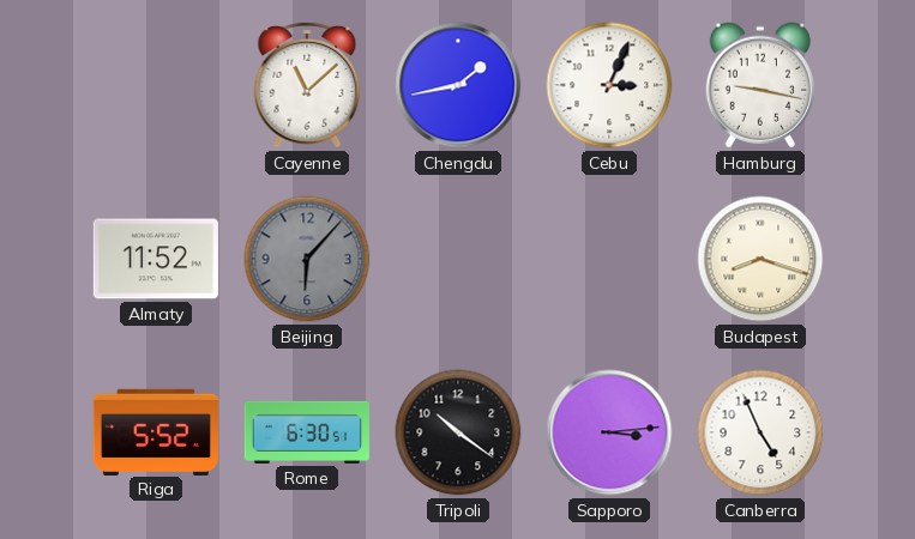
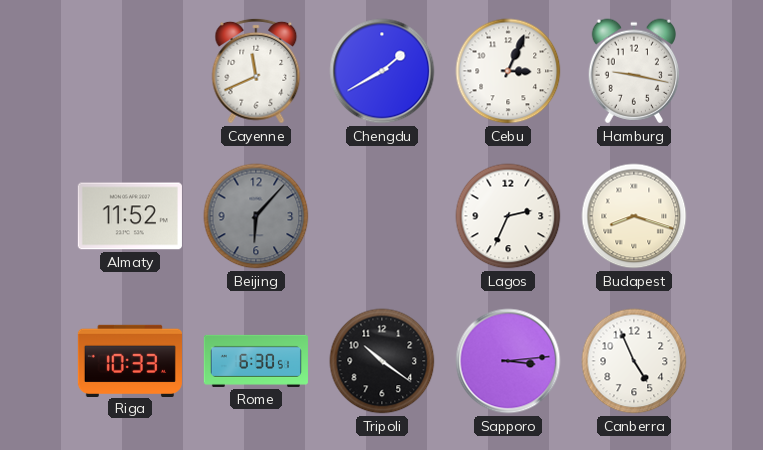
Cayenne: 11:08 -> 11:41
Chengdu: 1:43 -> 1:40
Lagos: none -> 2:34
Riga: 5:52 -> 10:33
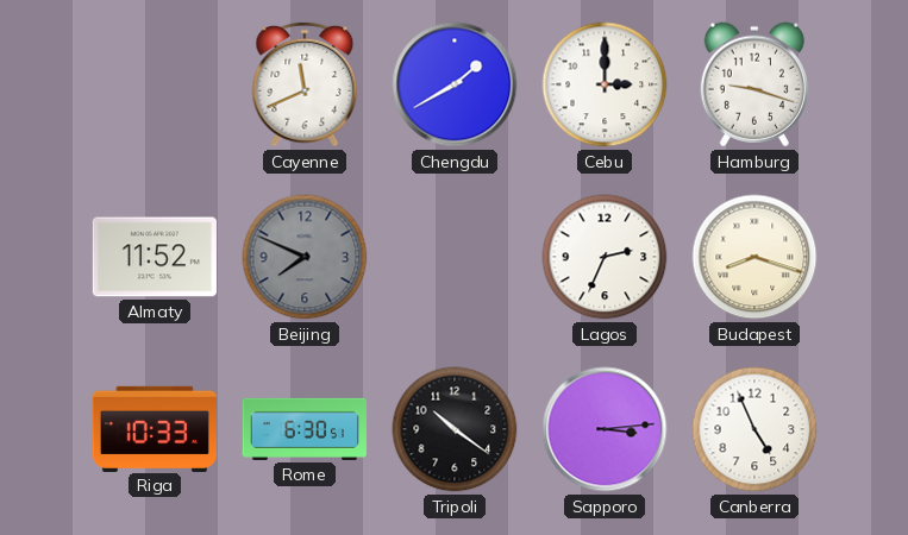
Cebu: 3:04 -> 3:00
Hamburg: 9:17 -> 9:18
Beijing: 6:07 -> 7:49
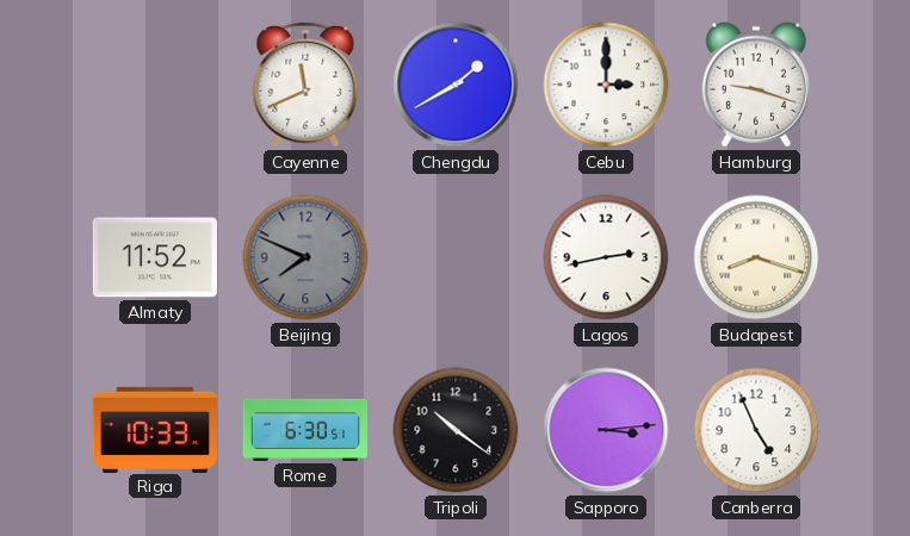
Lagos: 2:34 -> 2:43
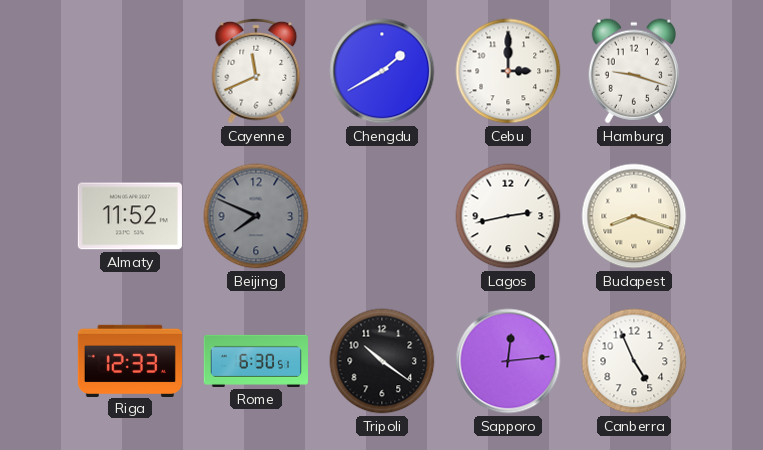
Riga: 10:33 -> 12:33
Sapporo: 3:14 -> 12:14
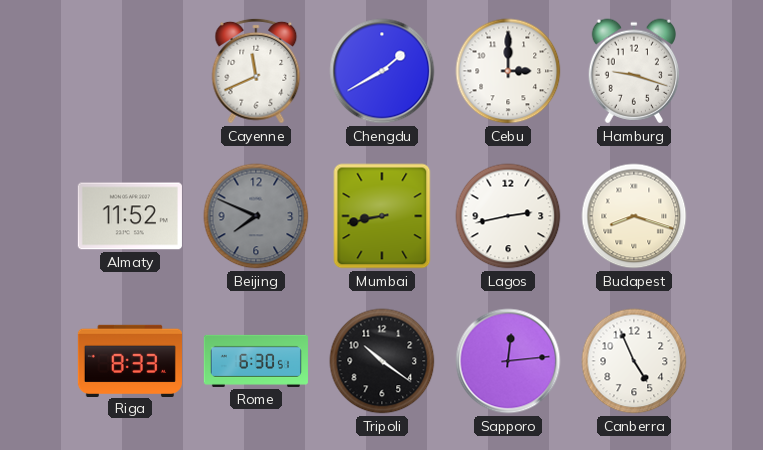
Mumbai: none -> 8:43
Riga: 12:33 -> 8:33
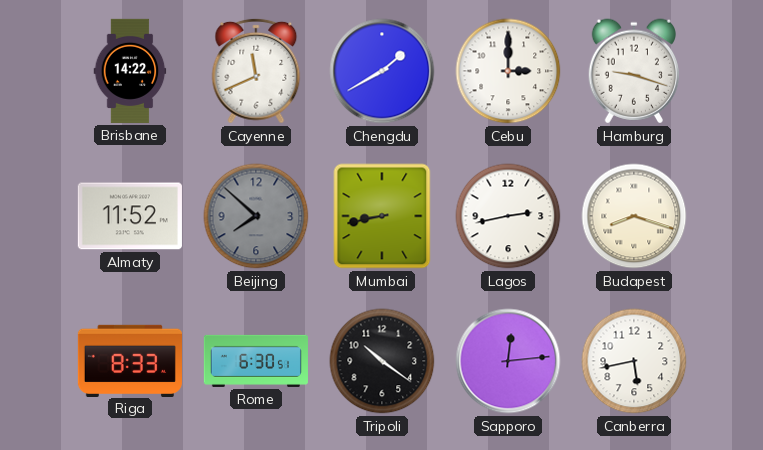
Brisbane: none -> 14:22
Beijing: 7:49 -> 7:52
Canberra: 4:56 -> 5:43
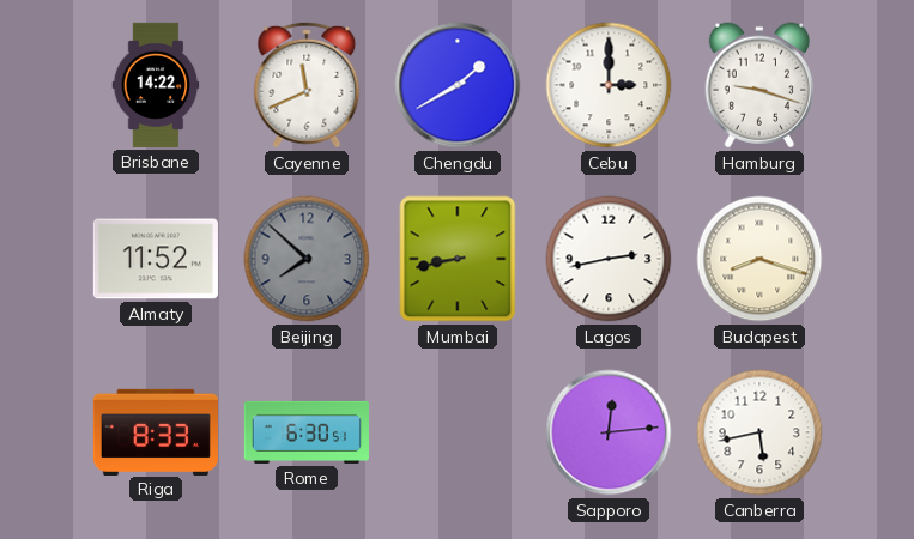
Tripoli: 10:21 -> none
